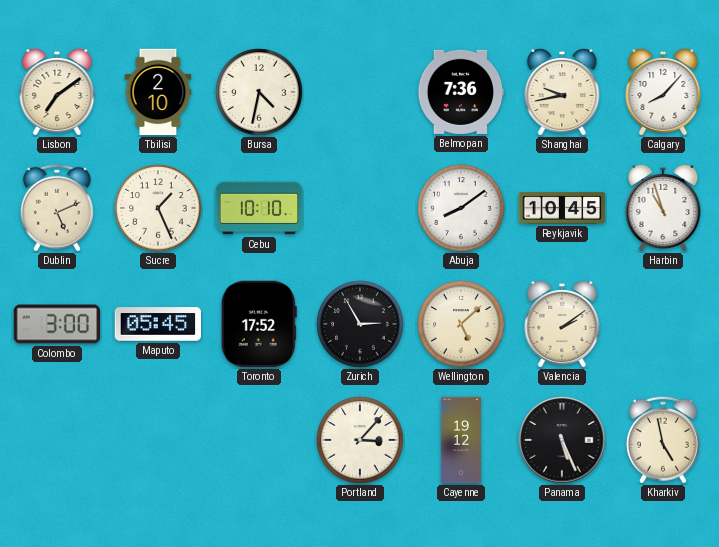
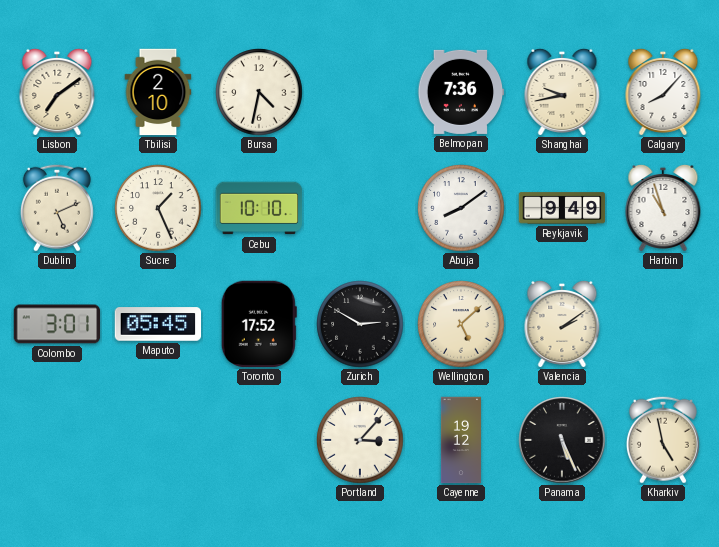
Reykjavik: 10:45 -> 9:49
Colombo: 3:00 -> 3:01
Zurich: 2:55 -> 2:50
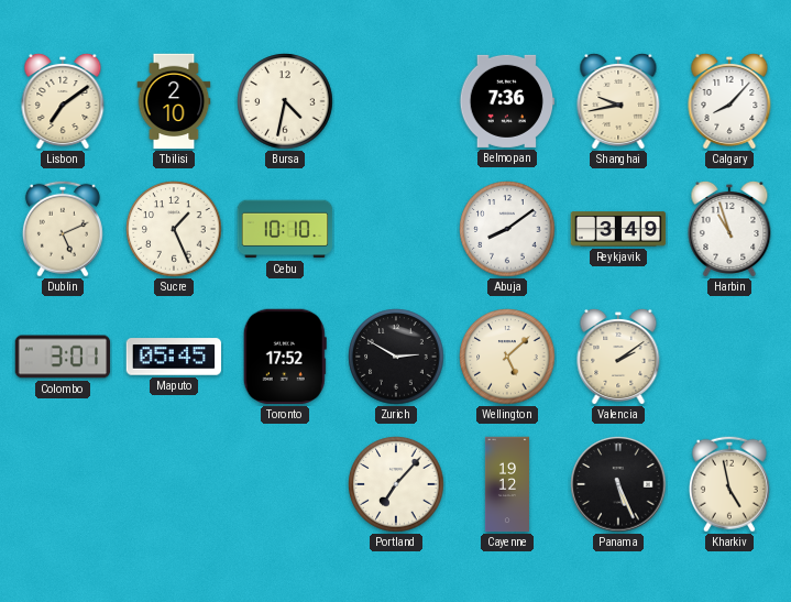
Reykjavik: 9:49 -> 3:49
Portland: 3:07 -> 7:07
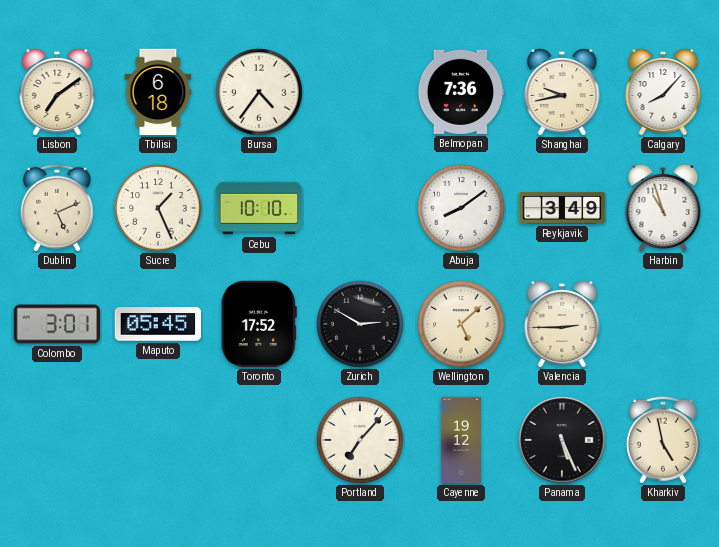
Tbilisi: 2:10 -> 6:18
Bursa: 4:32 -> 4:36
Valencia: 2:09 -> 2:45
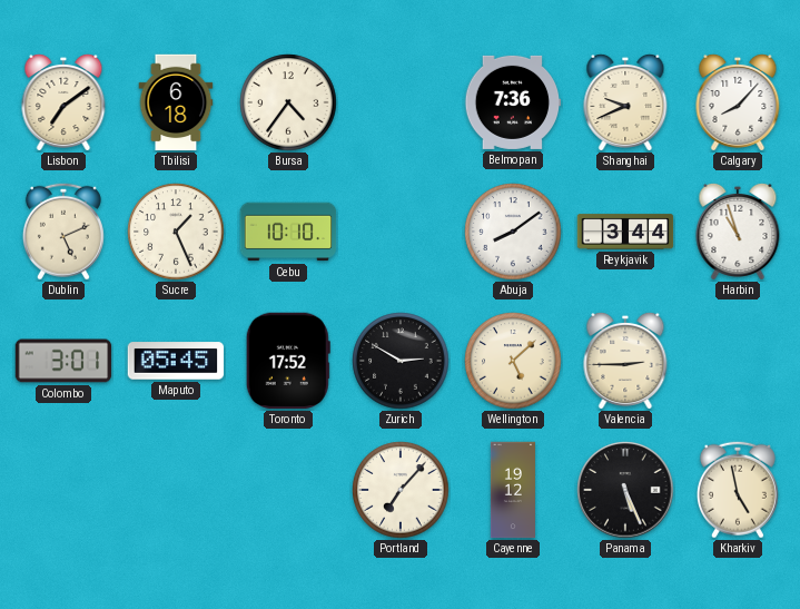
Shanghai: 9:43 -> 9:41
Reykjavik: 3:49 -> 3:44
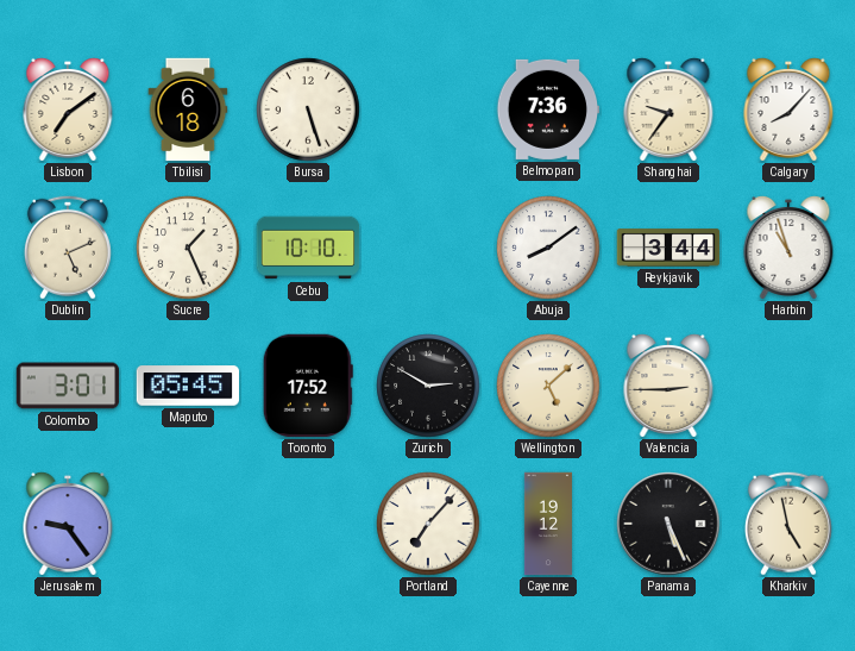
Bursa: 4:36 -> 5:27
Shanghai: 9:41 -> 9:36
Jerusalem: none -> 9:24
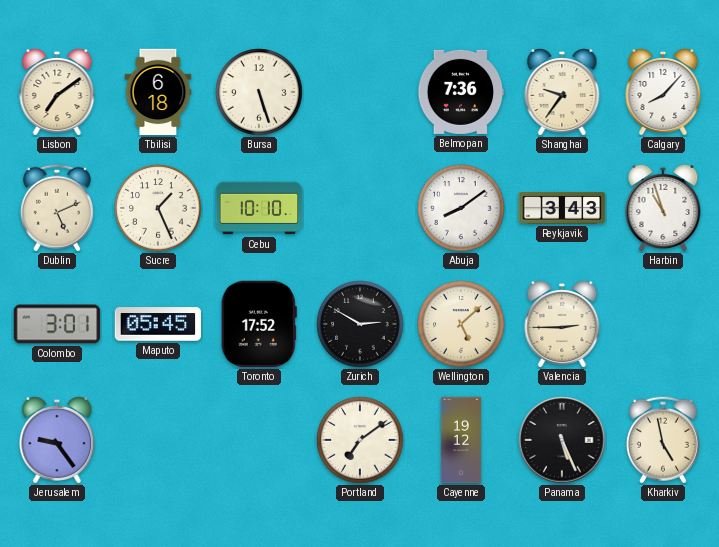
Reykjavik: 3:44 -> 3:43
Portland: 7:07 -> 7:09
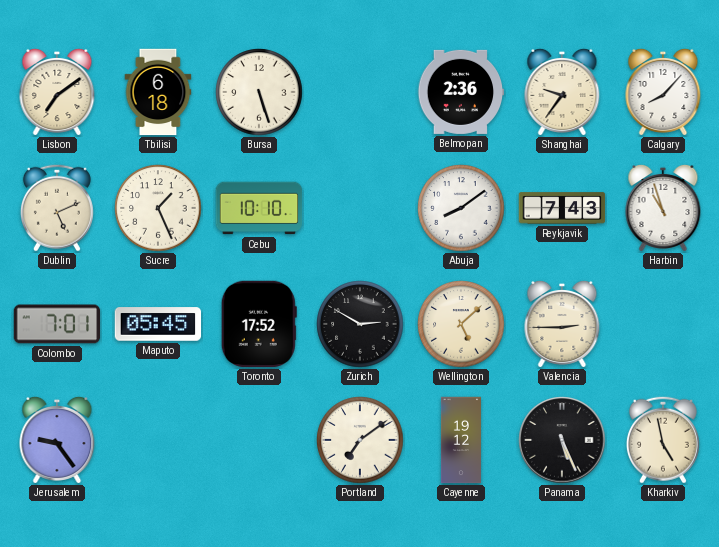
Belmopan: 7:36 -> 2:36
Reykjavik: 3:43 -> 7:43
Colombo: 3:01 -> 7:01
